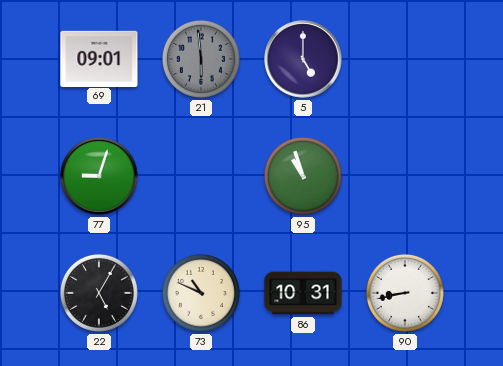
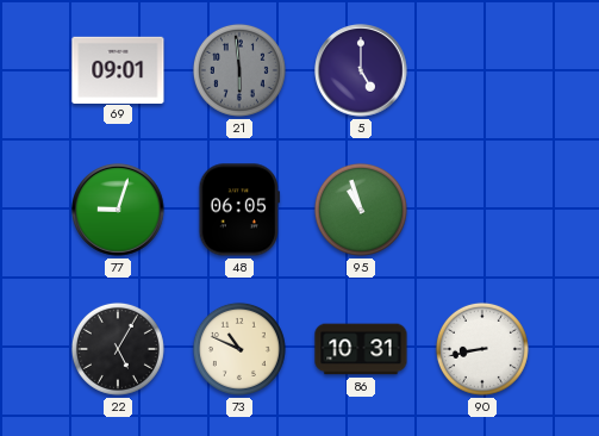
48: none -> 06:05
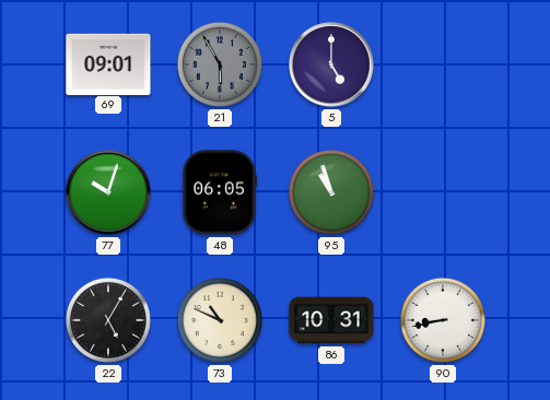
21: 5:59 -> 5:55
77: 9:03 -> 10:03
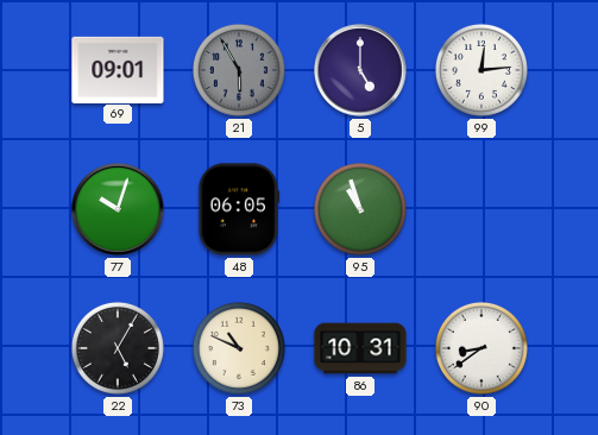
99: none -> 12:14
90: 8:43 -> 8:39
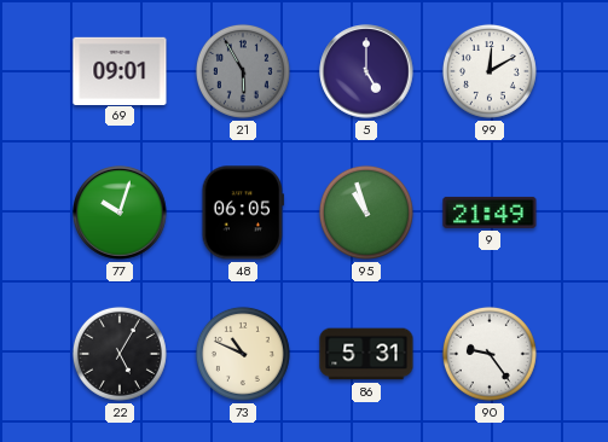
99: 12:14 -> 12:10
9: none -> 21:49
86: 10:31 -> 5:31
90: 8:39 -> 9:24
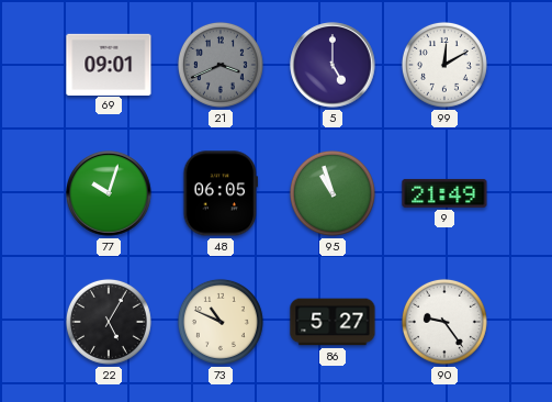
21: 5:55 -> 3:41
86: 5:31 -> 5:27
